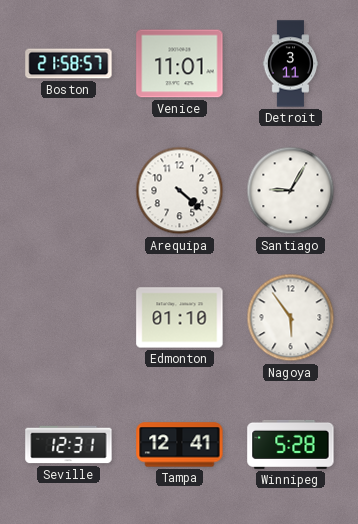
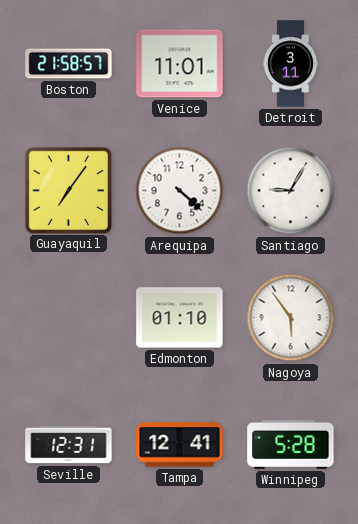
Guayaquil: none -> 7:06
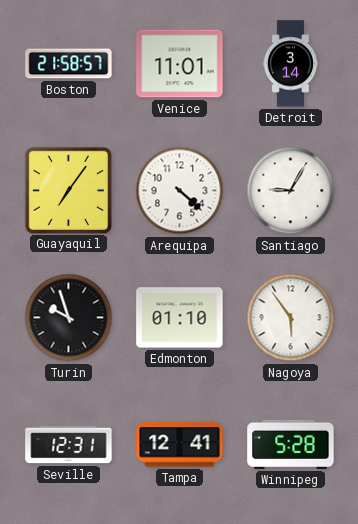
Detroit: 3:11 -> 3:14
Turin: none -> 9:57
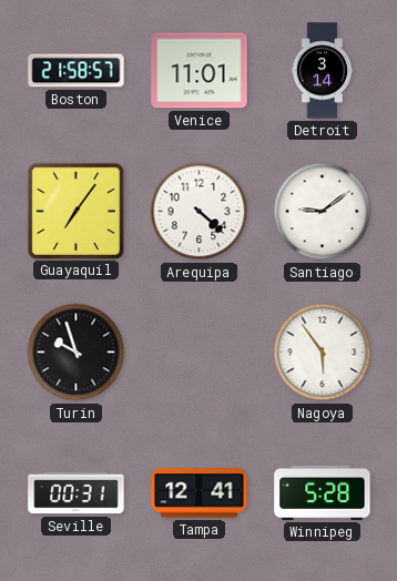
Santiago: 9:05 -> 9:09
Edmonton: 01:10 -> none
Seville: 12:31 -> 00:31
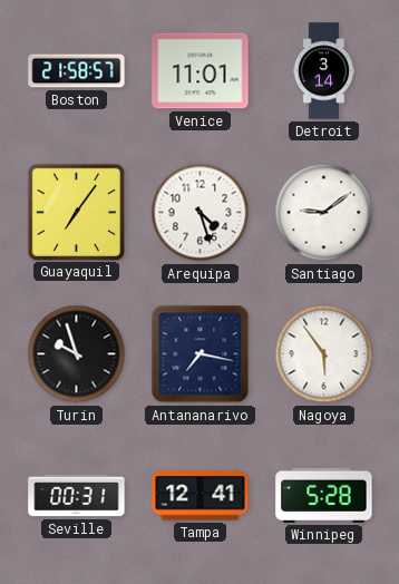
Arequipa: 4:22 -> 4:27
Antananarivo: none -> 7:17
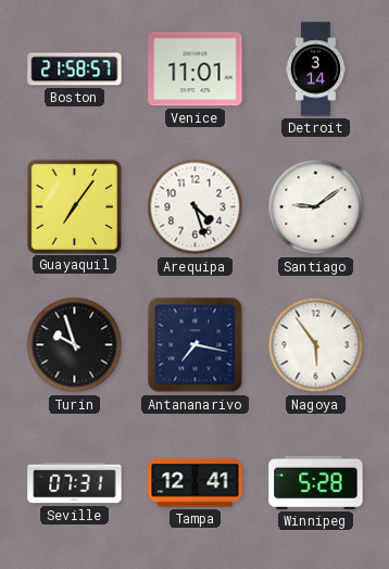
Seville: 00:31 -> 07:31
